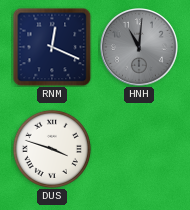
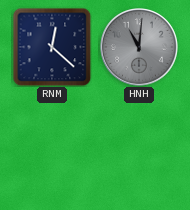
RNM: 12:19 -> 12:22
DUS: 3:48 -> none
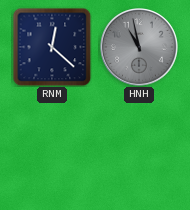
HNH: 11:01 -> 10:58
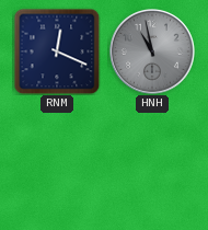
RNM: 12:22 -> 12:19
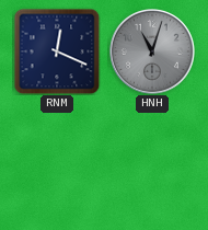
HNH: 10:58 -> 11:03
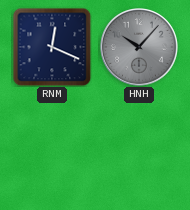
HNH: 11:03 -> 10:07
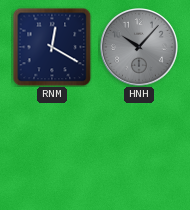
RNM: 12:19 -> 12:20
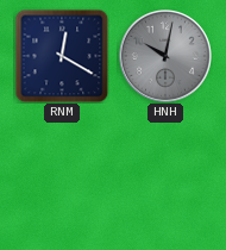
HNH: 10:07 -> 10:02
